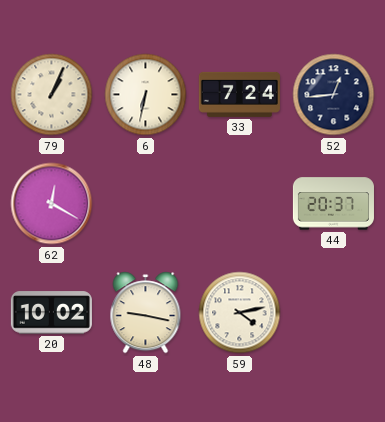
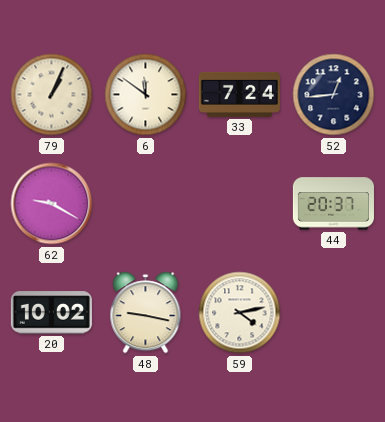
6: 6:32 -> 11:51
62: 12:20 -> 9:20
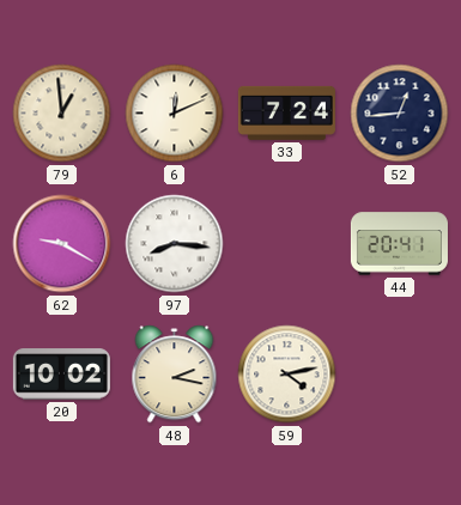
79: 1:04 -> 12:59
6: 11:51 -> 12:11
97: none -> 8:16
44: 20:37 -> 20:41
48: 9:17 -> 2:17
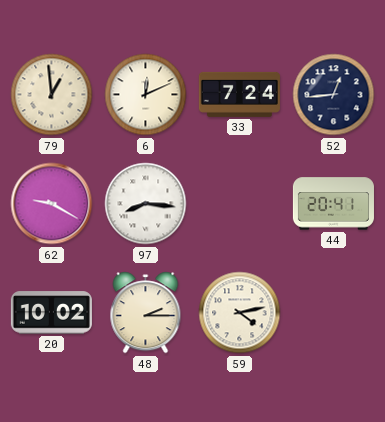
48: 2:17 -> 2:15
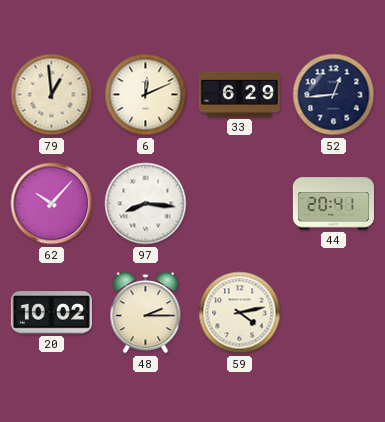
33: 7:24 -> 6:29
62: 9:20 -> 10:07
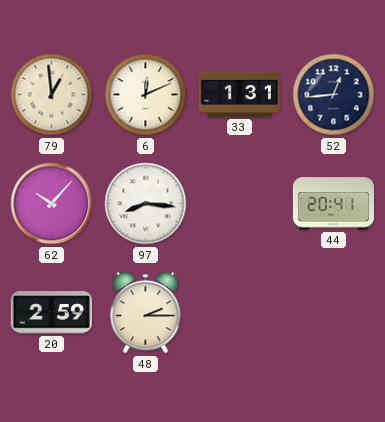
33: 6:29 -> 1:31
20: 10:02 -> 2:59
59: 4:13 -> none
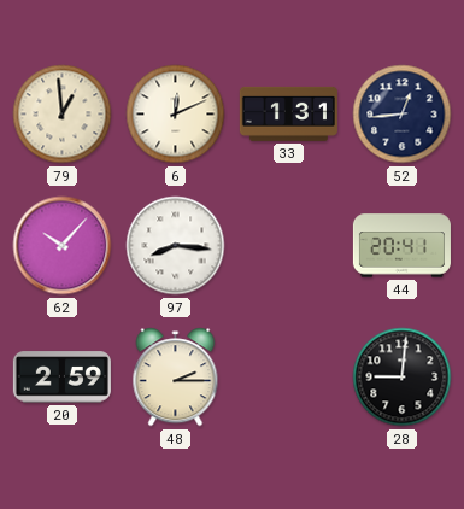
28: none -> 9:01
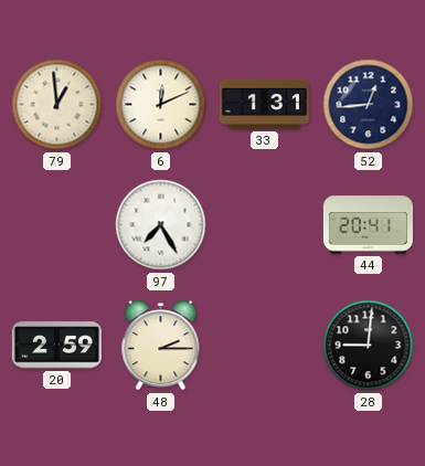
62: 10:07 -> none
97: 8:16 -> 7:25
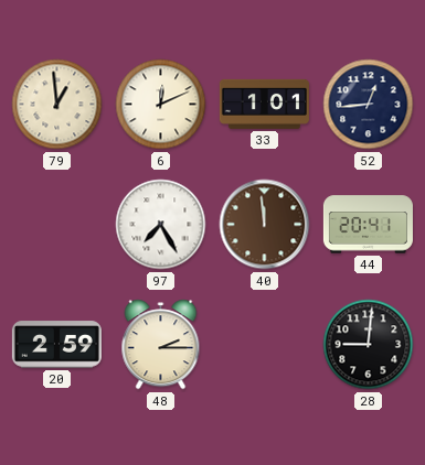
33: 1:31 -> 1:01
40: none -> 11:59
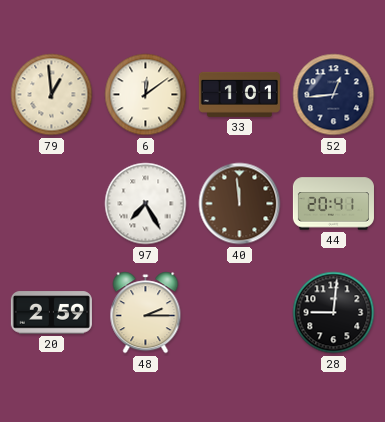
6: 12:11 -> 12:09
